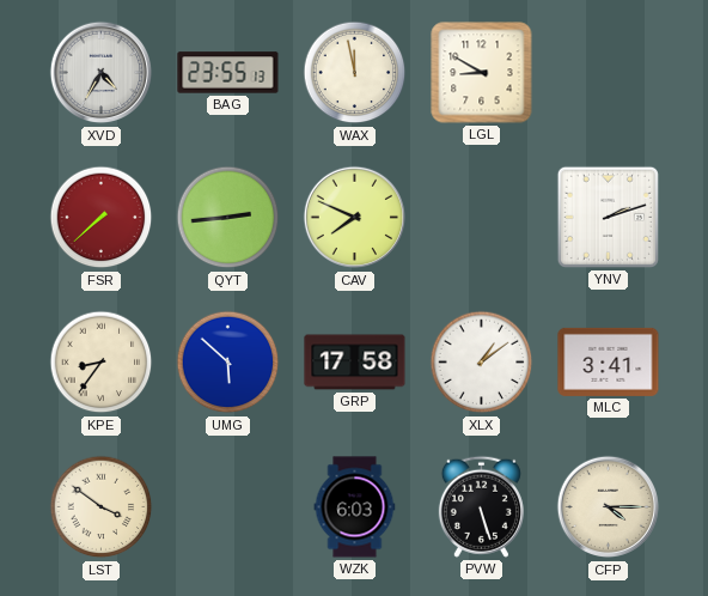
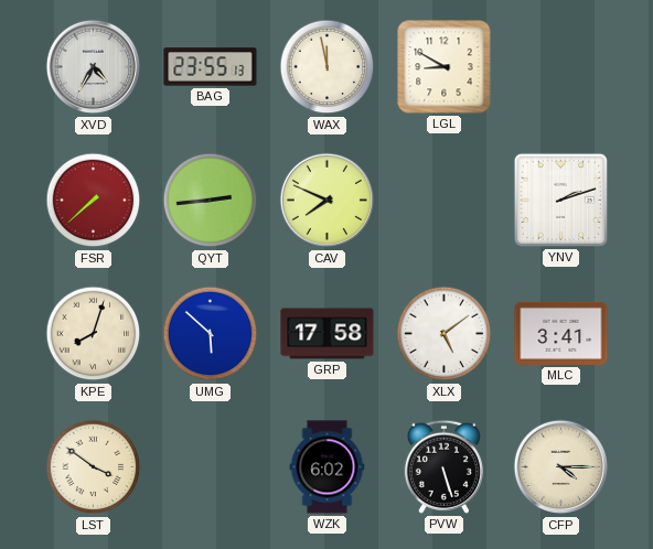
KPE: 8:36 -> 8:03
XLX: 1:09 -> 5:09
WZK: 6:03 -> 6:02
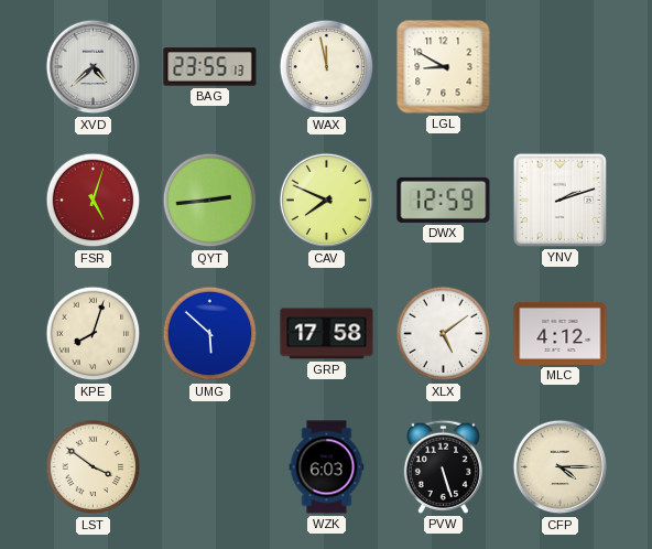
XVD: 4:35 -> 4:38
FSR: 7:38 -> 5:03
DWX: none -> 12:59
MLC: 3:41 -> 4:12
WZK: 6:02 -> 6:03
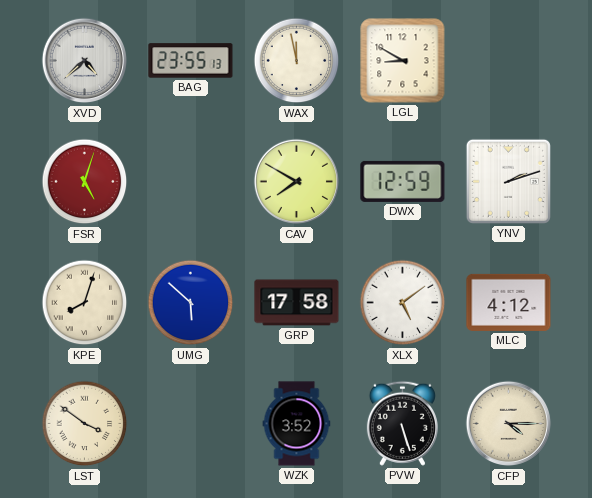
QYT: 2:44 -> none
CAV: 7:49 -> 7:50
WZK: 6:03 -> 3:52
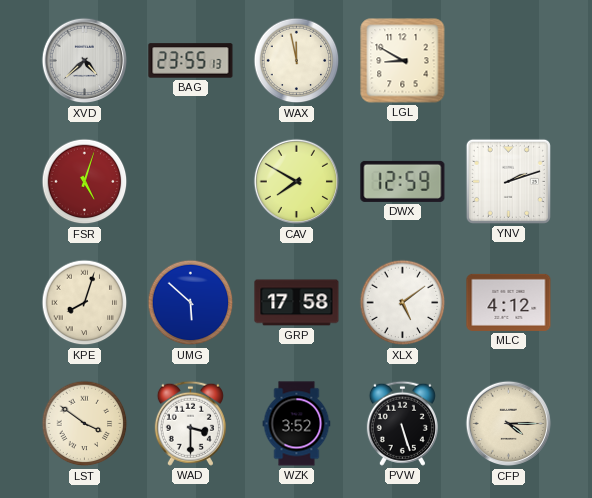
WAD: none -> 3:30
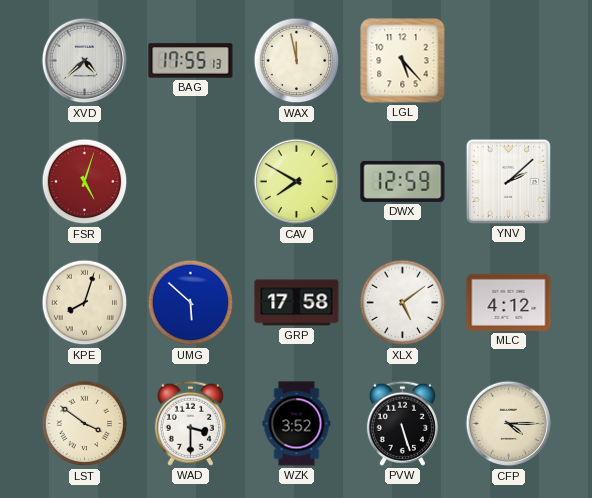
BAG: 23:55 -> 17:55
LGL: 8:50 -> 5:23
YNV: 2:12 -> 2:08
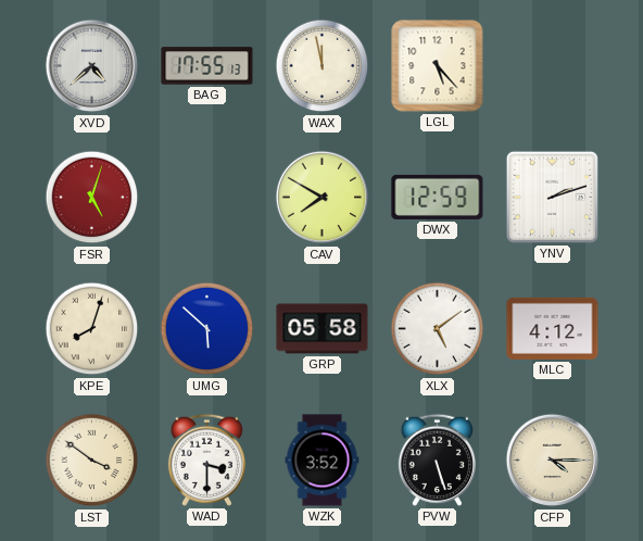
YNV: 2:08 -> 2:12
GRP: 17:58 -> 05:58
